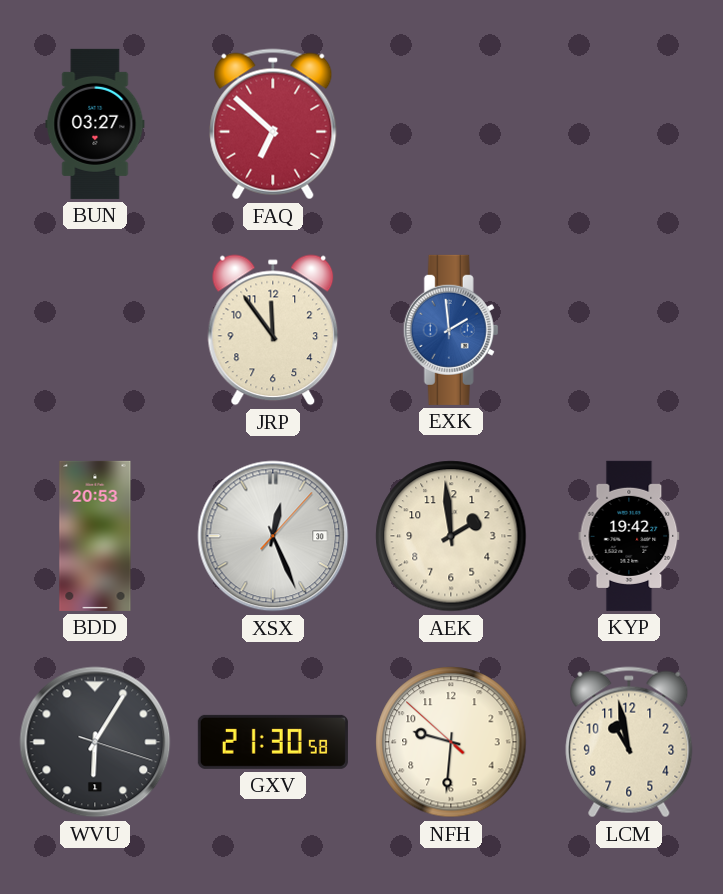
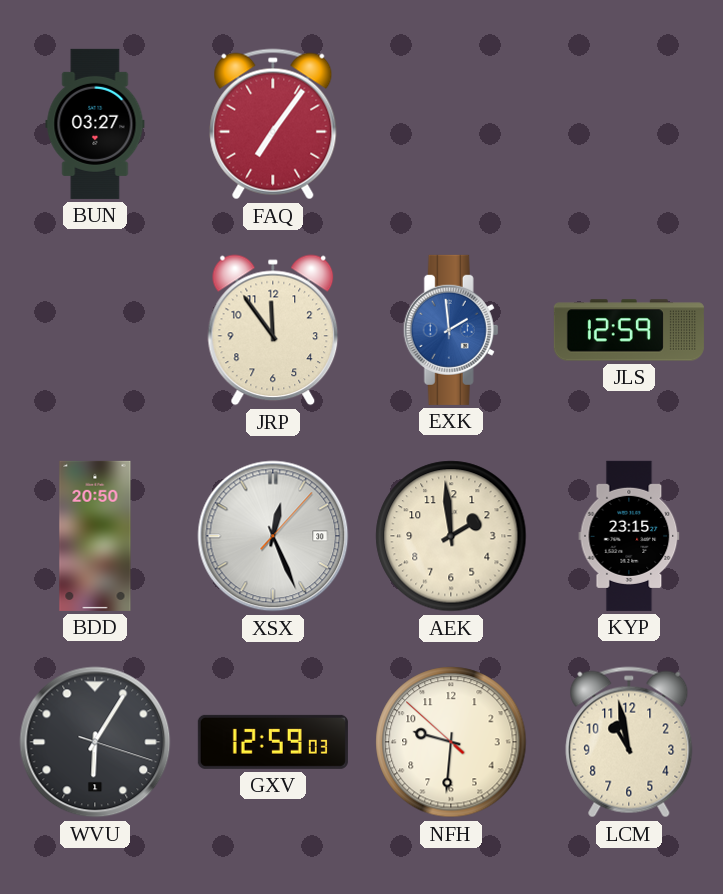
FAQ: 6:52 -> 7:06
JLS: none -> 12:59
BDD: 20:53 -> 20:50
KYP: 19:42 -> 23:15
GXV: 21:30 -> 12:59
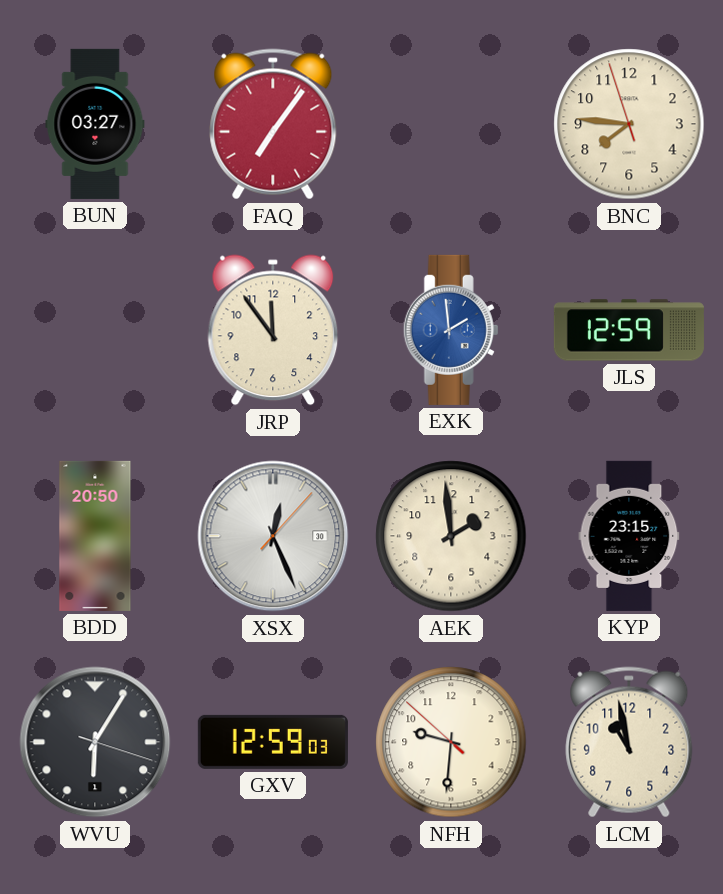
BNC: none -> 7:45
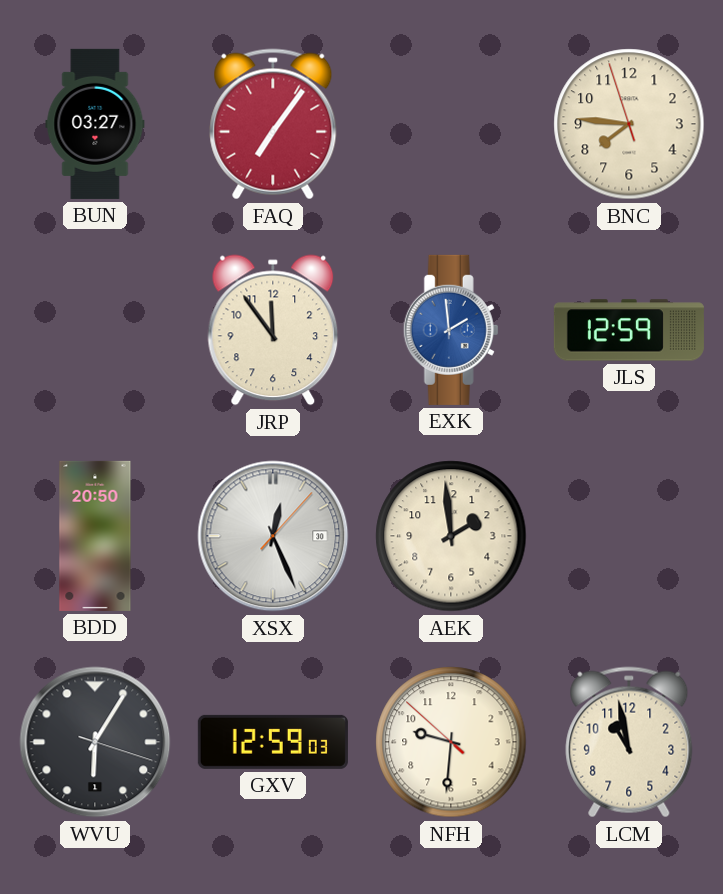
KYP: 23:15 -> none
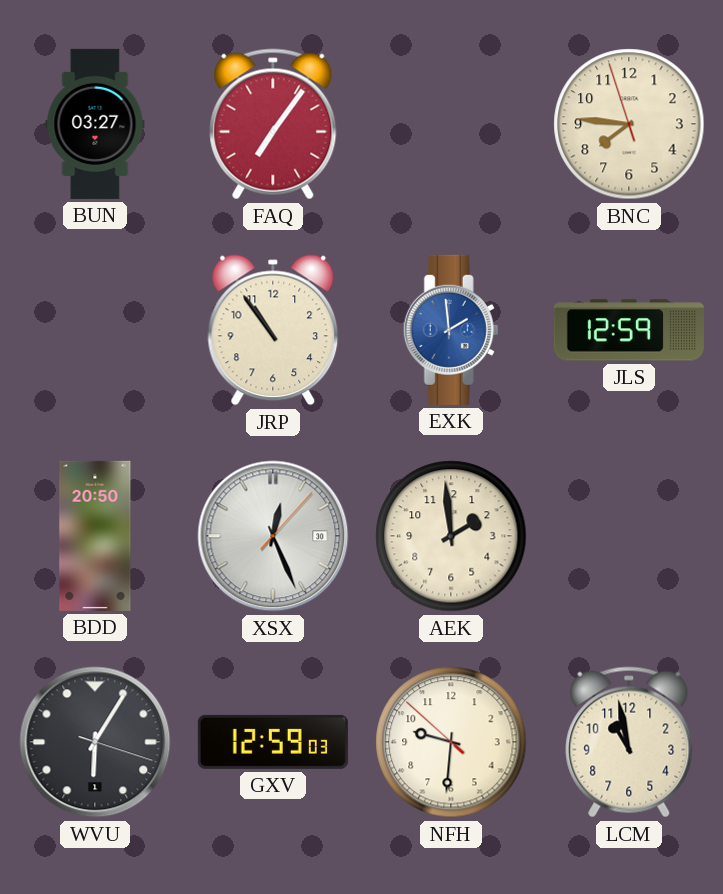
JRP: 11:54 -> 10:54
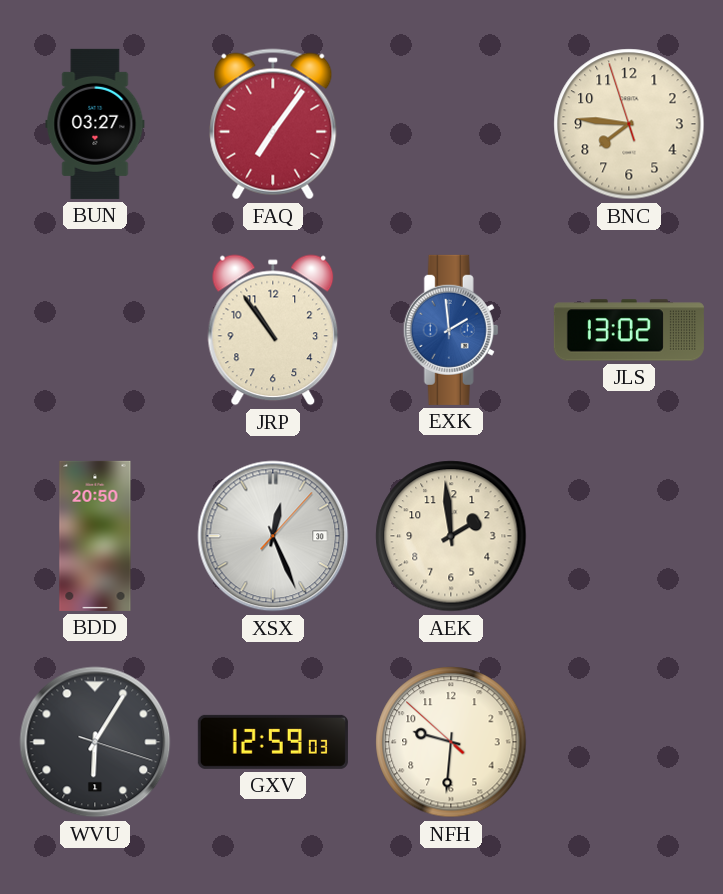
JLS: 12:59 -> 13:02
LCM: 10:58 -> none
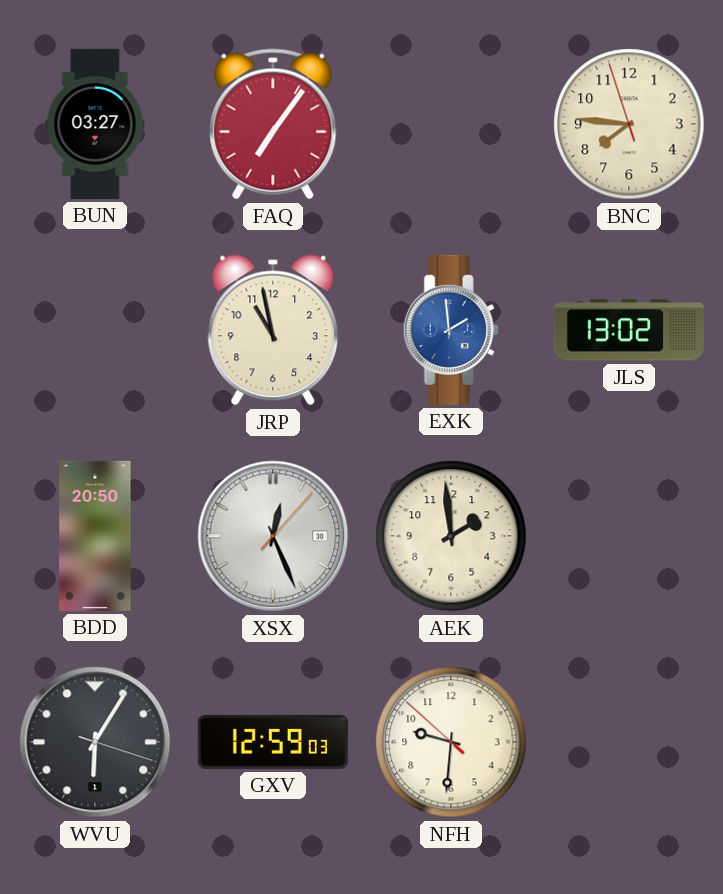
JRP: 10:54 -> 10:58
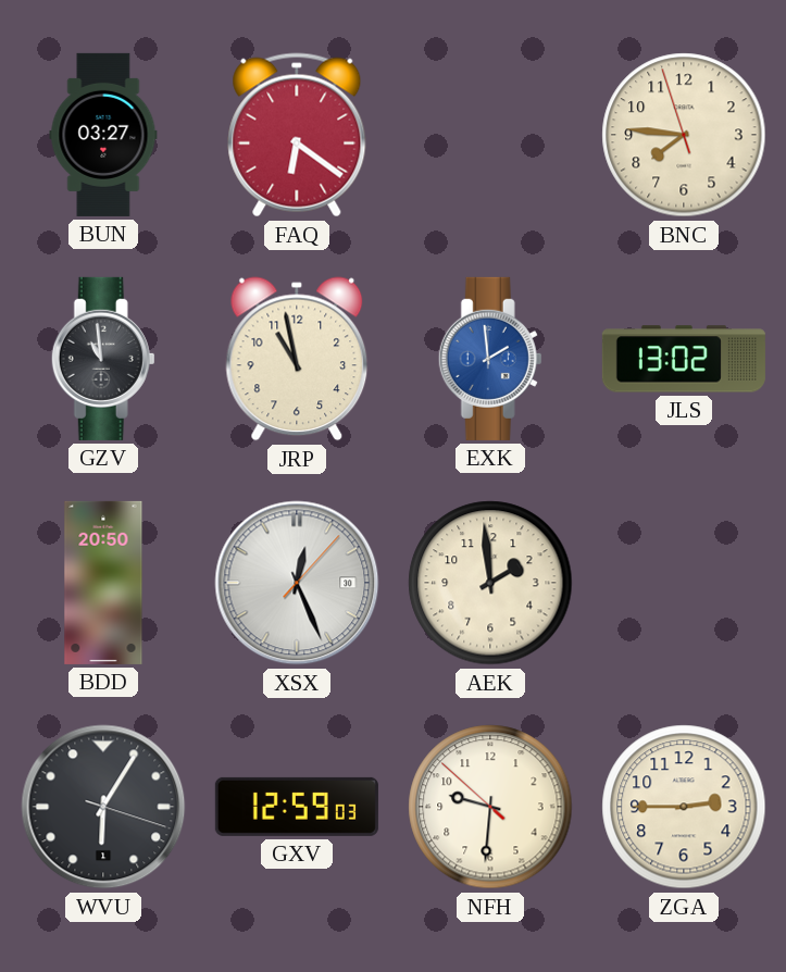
FAQ: 7:06 -> 6:21
GZV: none -> 10:59
ZGA: none -> 2:45
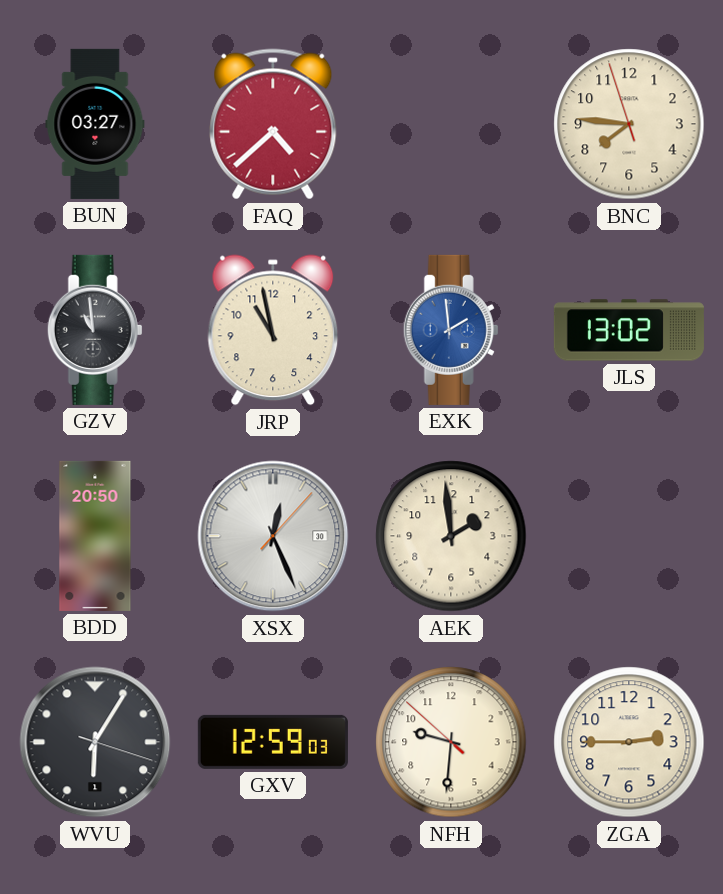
FAQ: 6:21 -> 4:38
